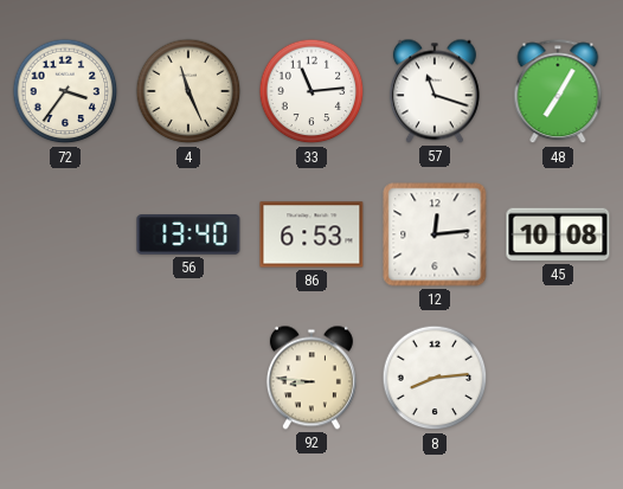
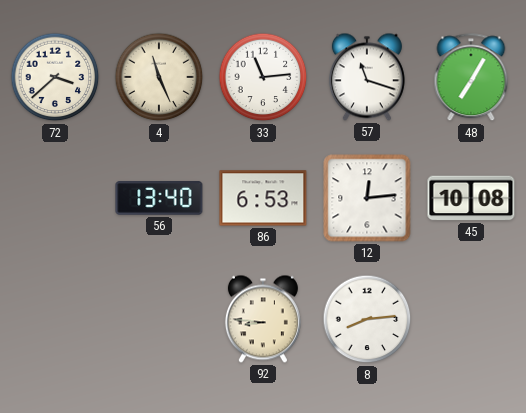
72: 3:36 -> 3:38
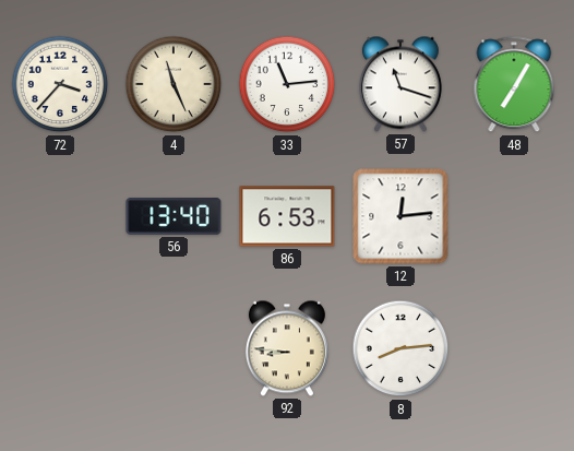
72: 3:38 -> 3:37
45: 10:08 -> none
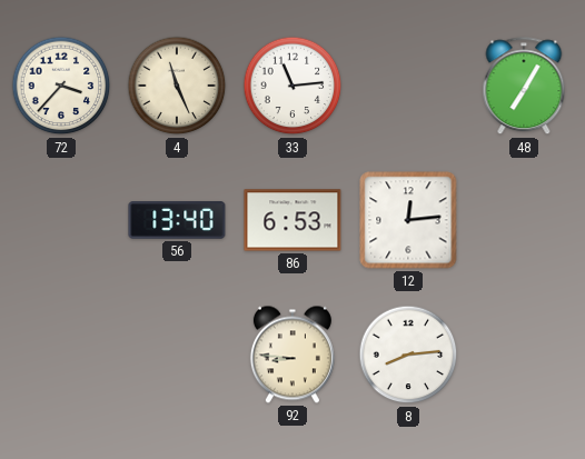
57: 11:18 -> none
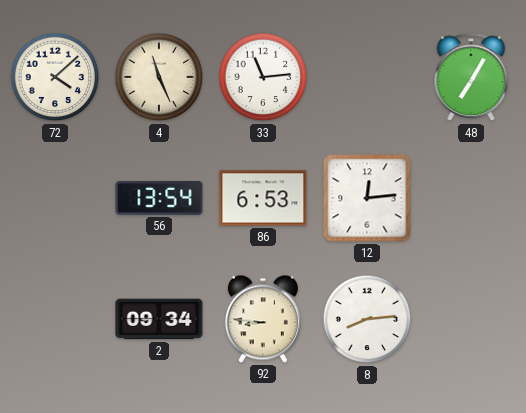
72: 3:37 -> 4:08
56: 13:40 -> 13:54
2: none -> 09:34
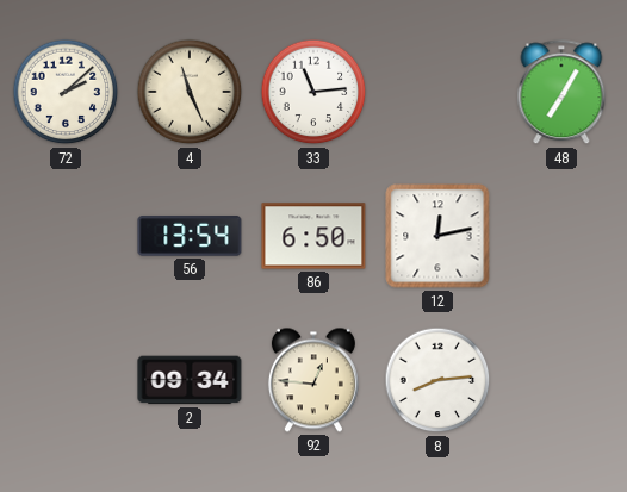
72: 4:08 -> 2:08
86: 6:53 -> 6:50
12: 12:14 -> 12:13
92: 8:46 -> 12:46
